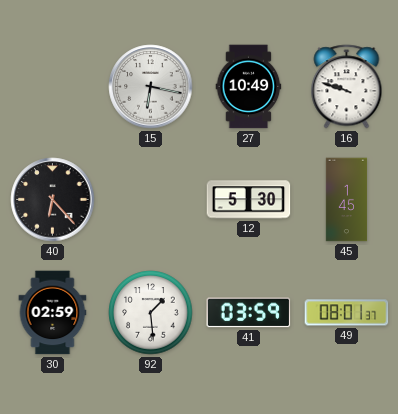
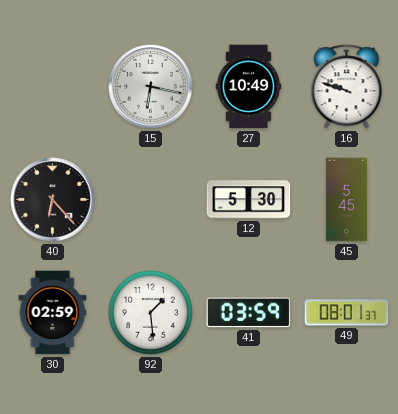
45: 1:45 -> 5:45
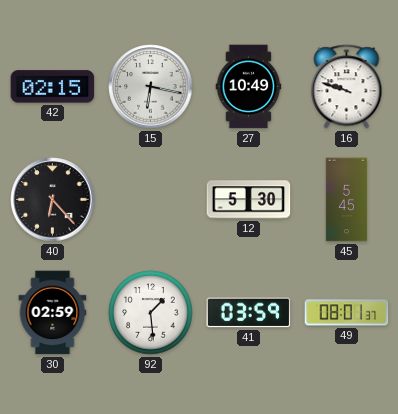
42: none -> 02:15
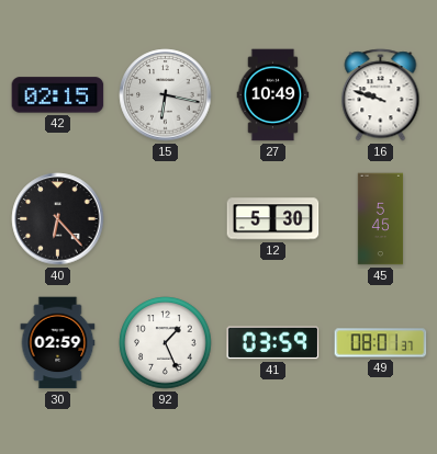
92: 1:29 -> 1:26
